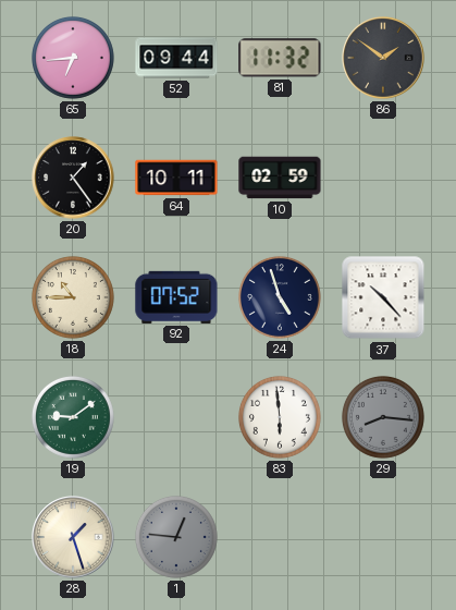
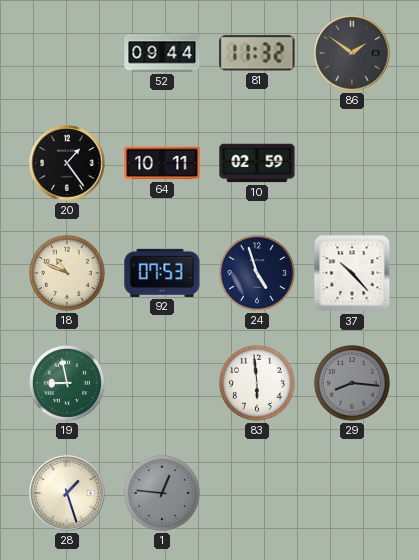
65: 6:44 -> none
18: 10:45 -> 10:49
92: 07:52 -> 07:53
19: 9:09 -> 8:58
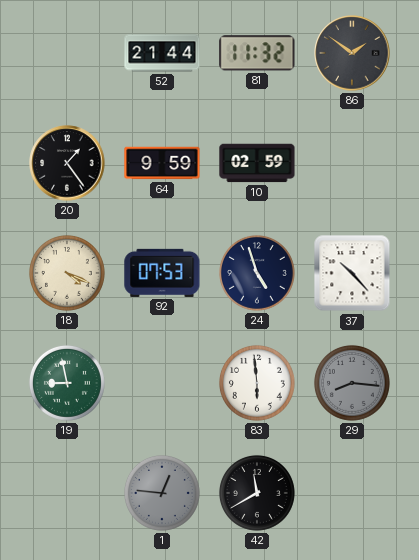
52: 09:44 -> 21:44
64: 10:11 -> 9:59
18: 10:49 -> 4:19
28: 1:27 -> none
42: none -> 11:40
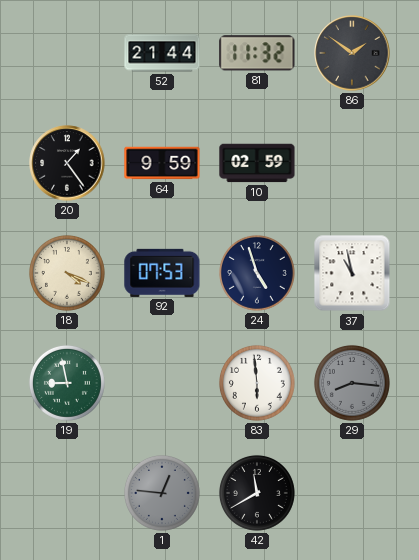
37: 10:23 -> 10:58
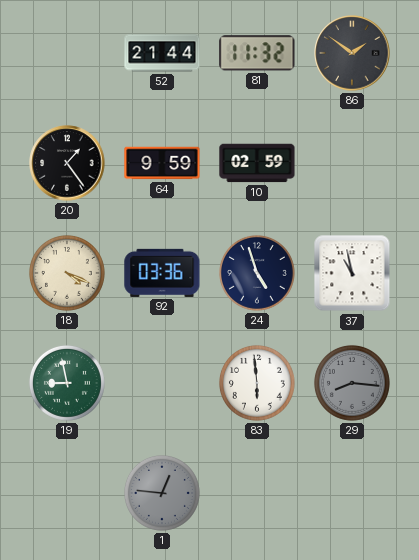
92: 07:53 -> 03:36
42: 11:40 -> none
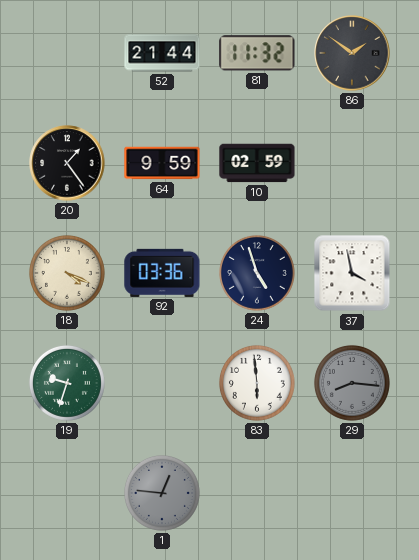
37: 10:58 -> 3:58
19: 8:58 -> 9:33
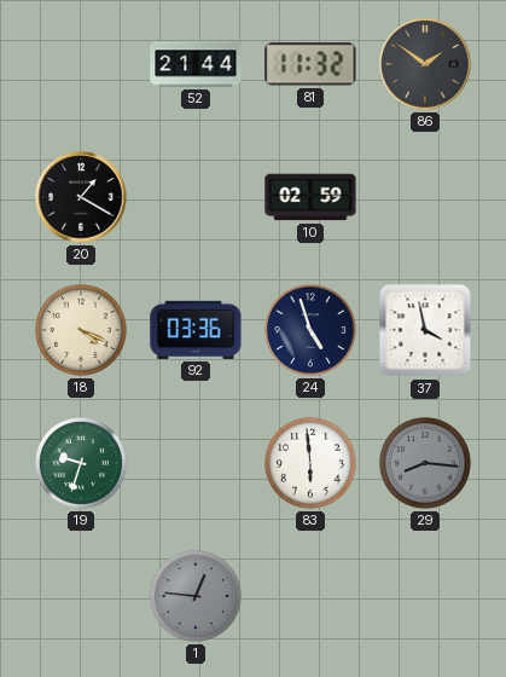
20: 1:24 -> 1:20
64: 9:59 -> none
